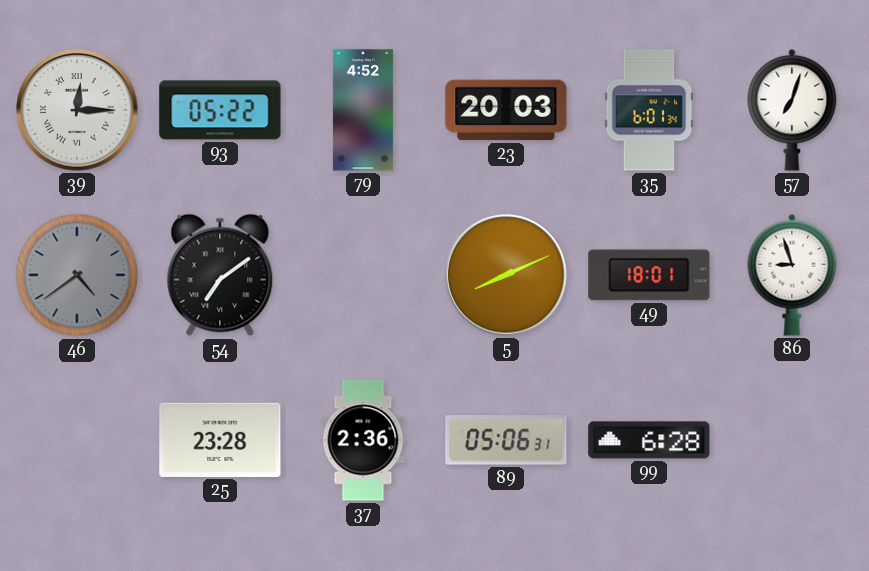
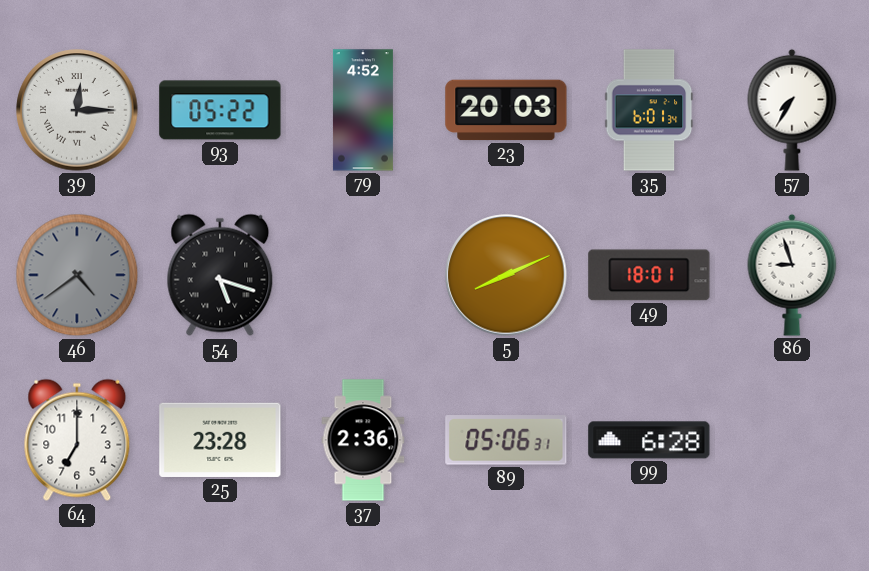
57: 7:03 -> 7:35
54: 7:09 -> 5:18
64: none -> 7:00
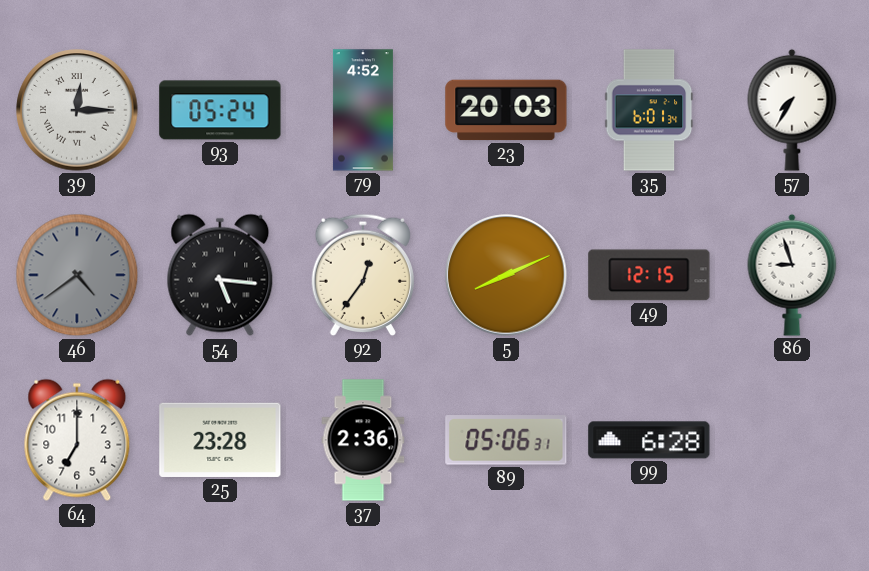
93: 05:22 -> 05:24
54: 5:18 -> 5:16
92: none -> 12:36
49: 18:01 -> 12:15
